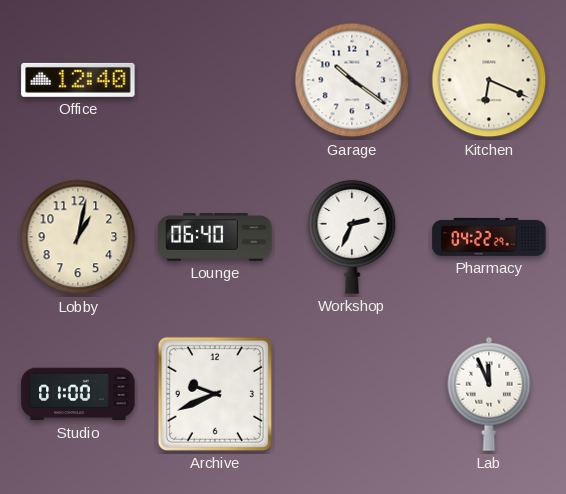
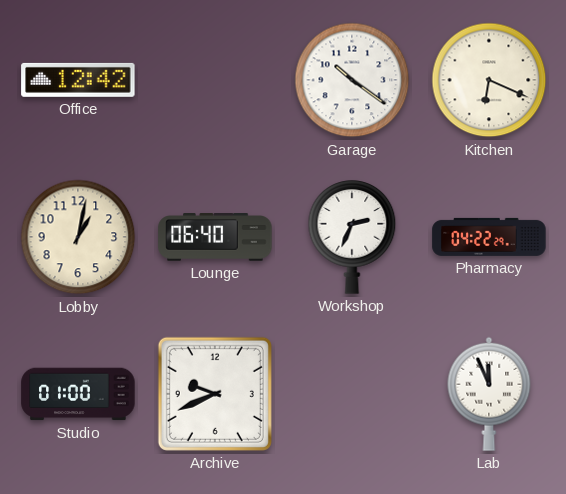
Office: 12:40 -> 12:42
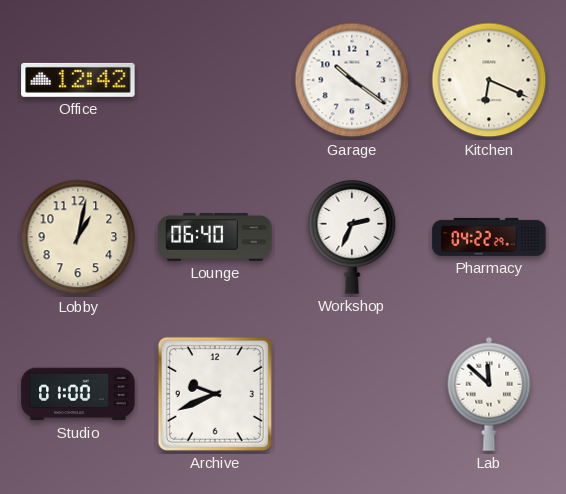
Lab: 11:56 -> 11:52
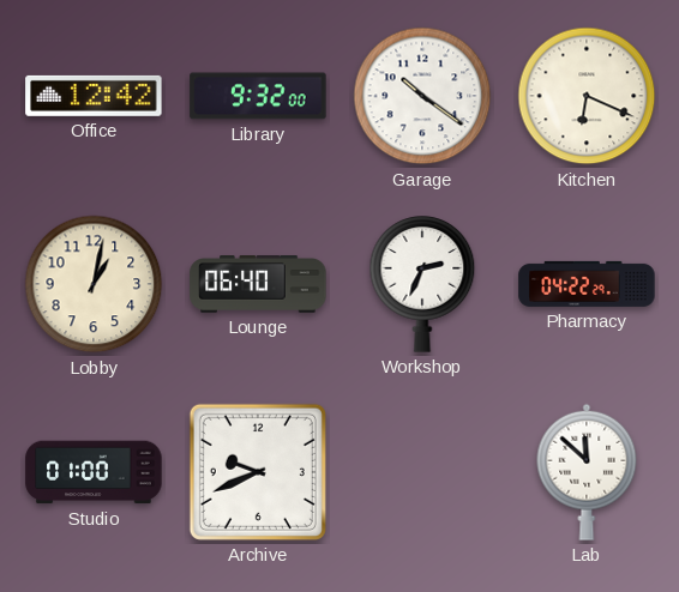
Library: none -> 9:32
